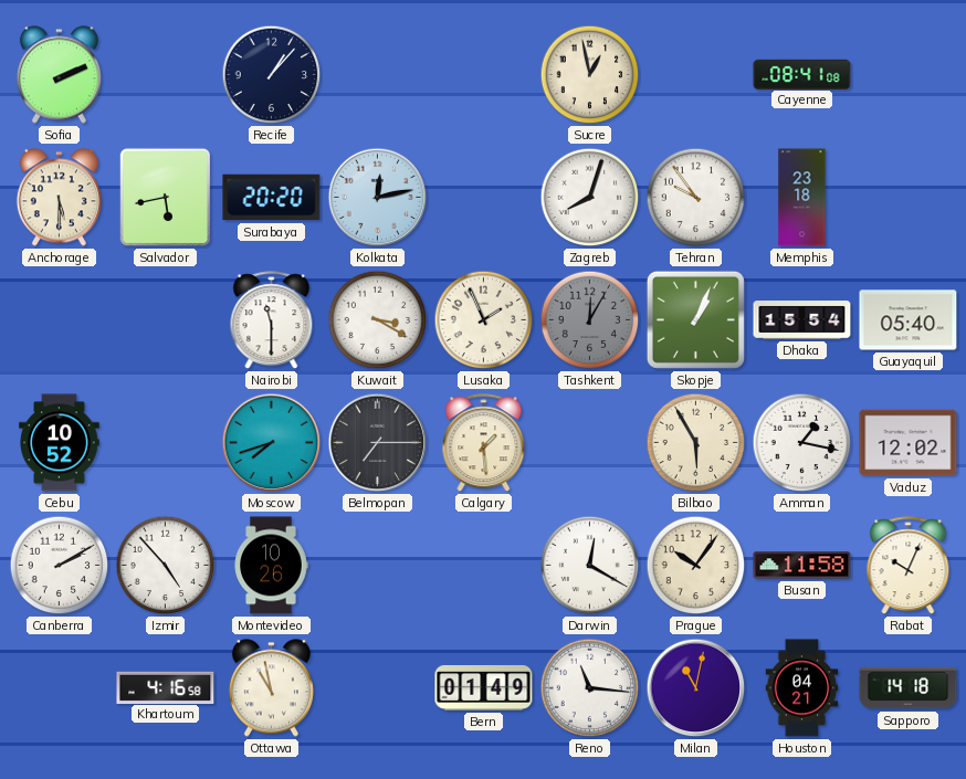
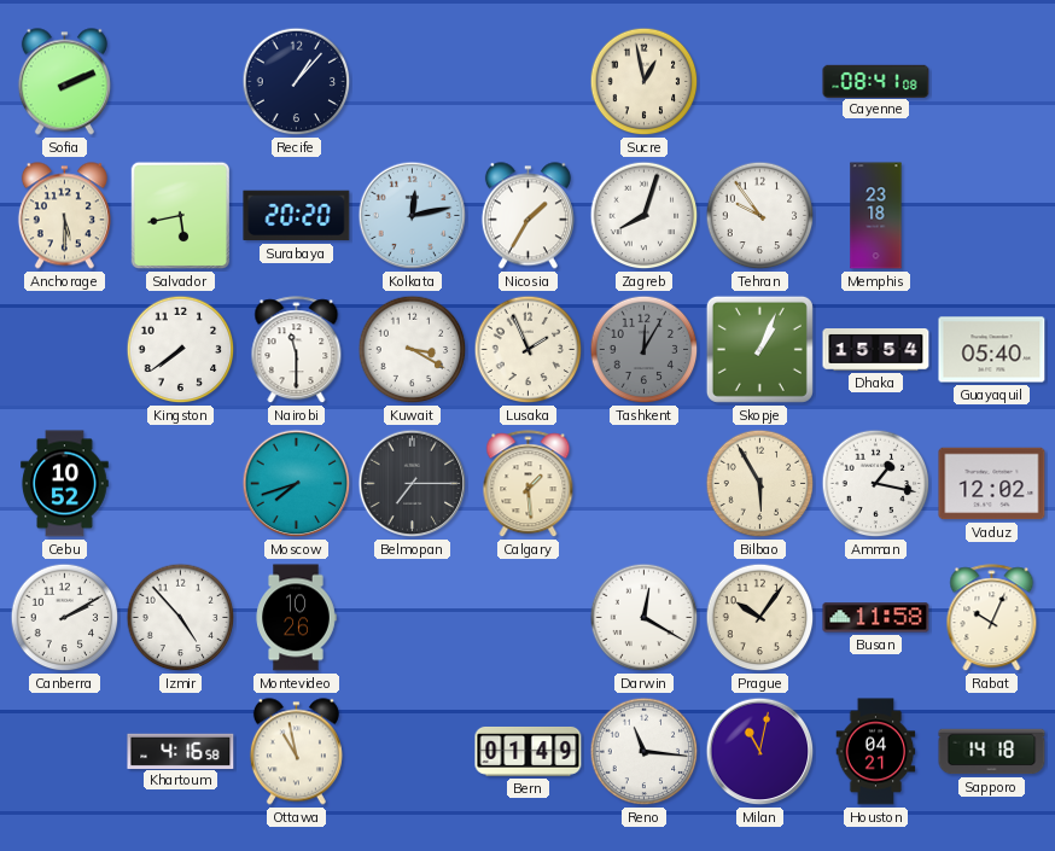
Nicosia: none -> 1:35
Kingston: none -> 7:39
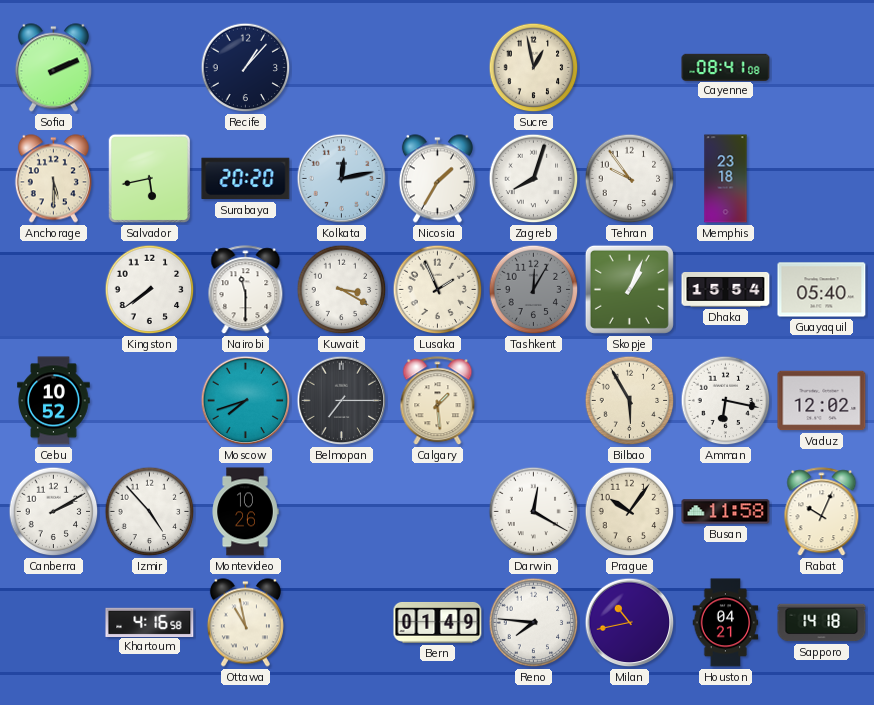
Amman: 1:17 -> 6:17
Reno: 11:16 -> 7:46
Milan: 11:02 -> 10:43
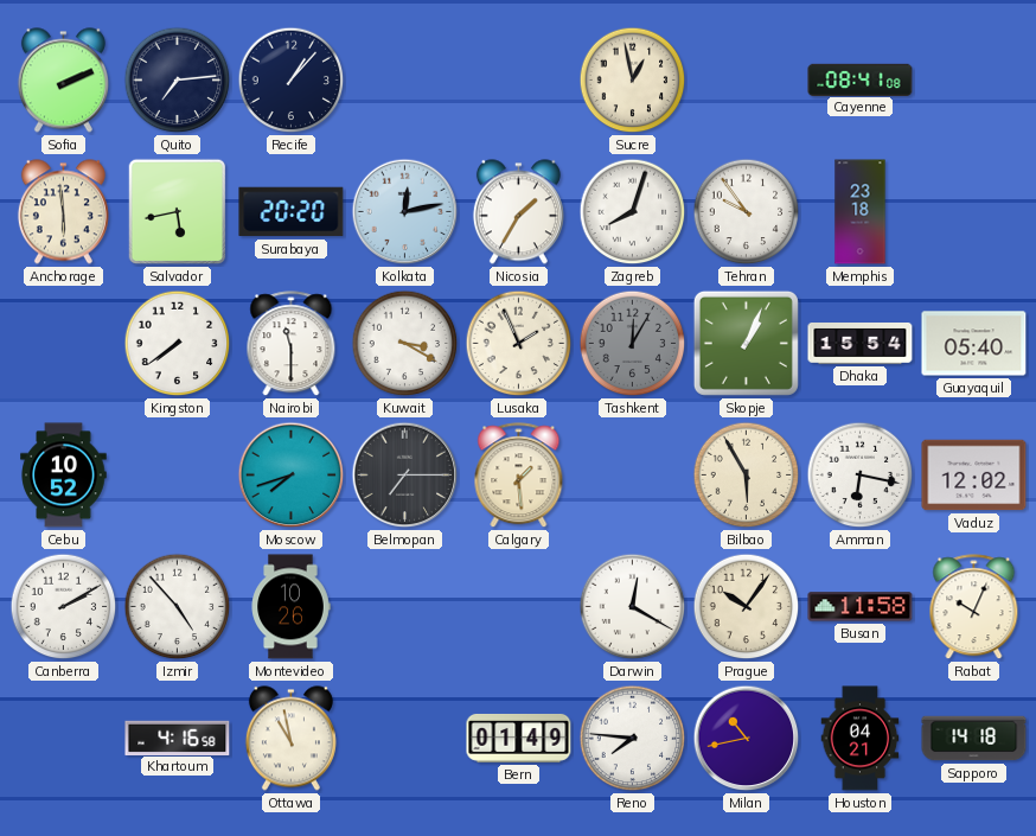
Quito: none -> 7:14
Anchorage: 5:30 -> 5:59
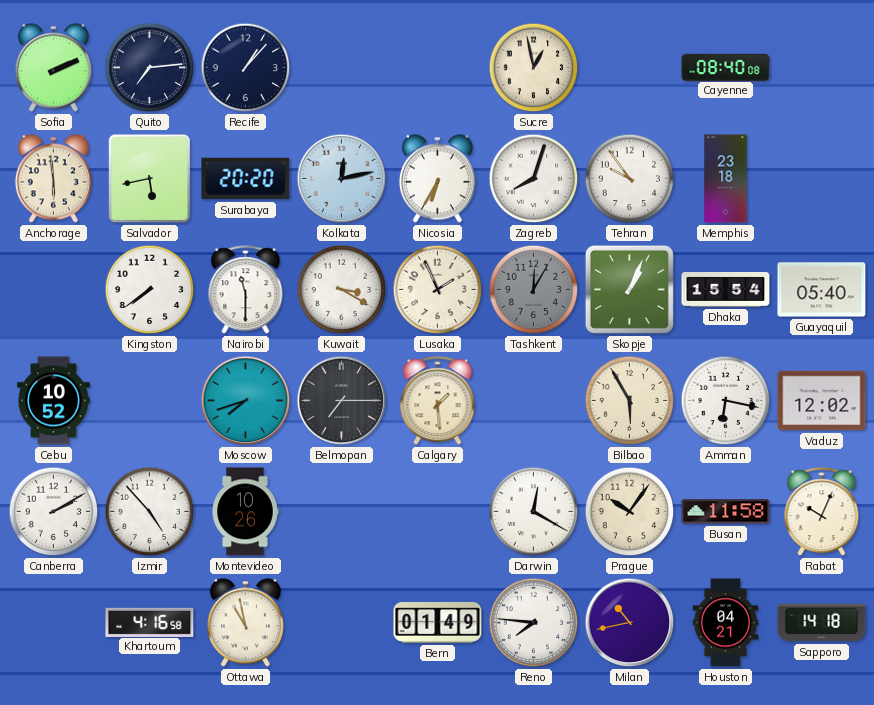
Cayenne: 08:41 -> 08:40
Nicosia: 1:35 -> 6:35
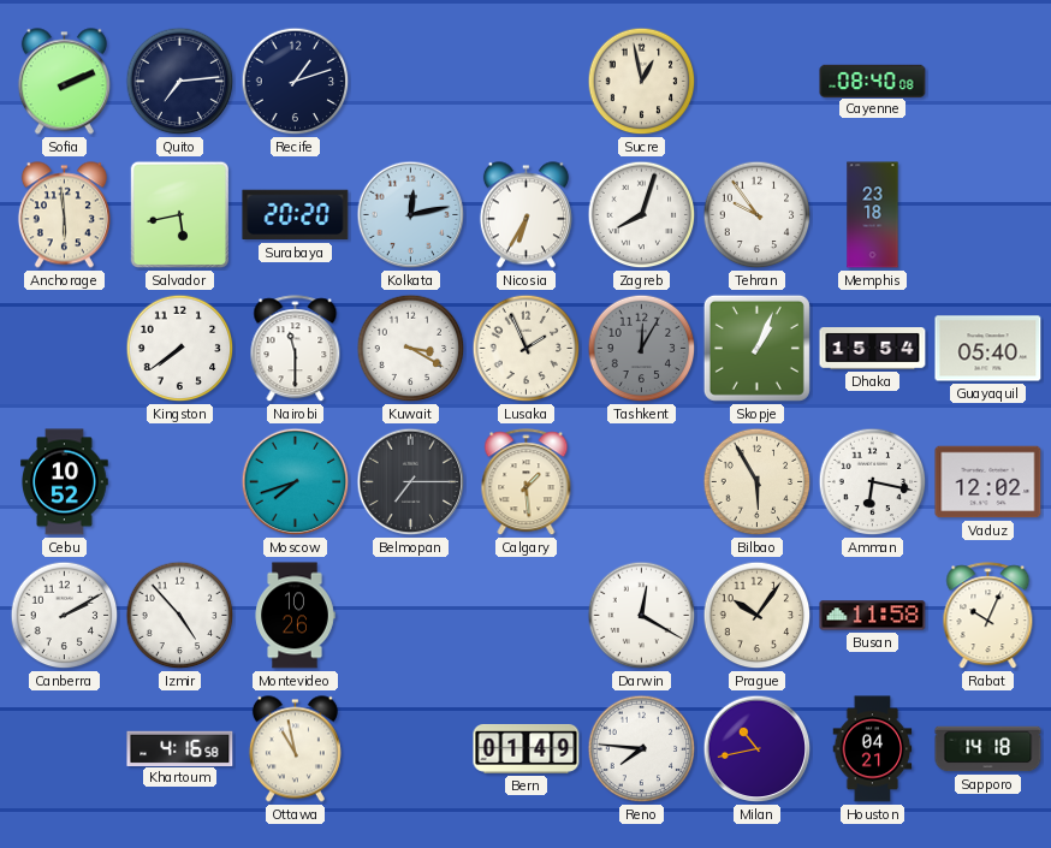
Recife: 1:07 -> 1:12
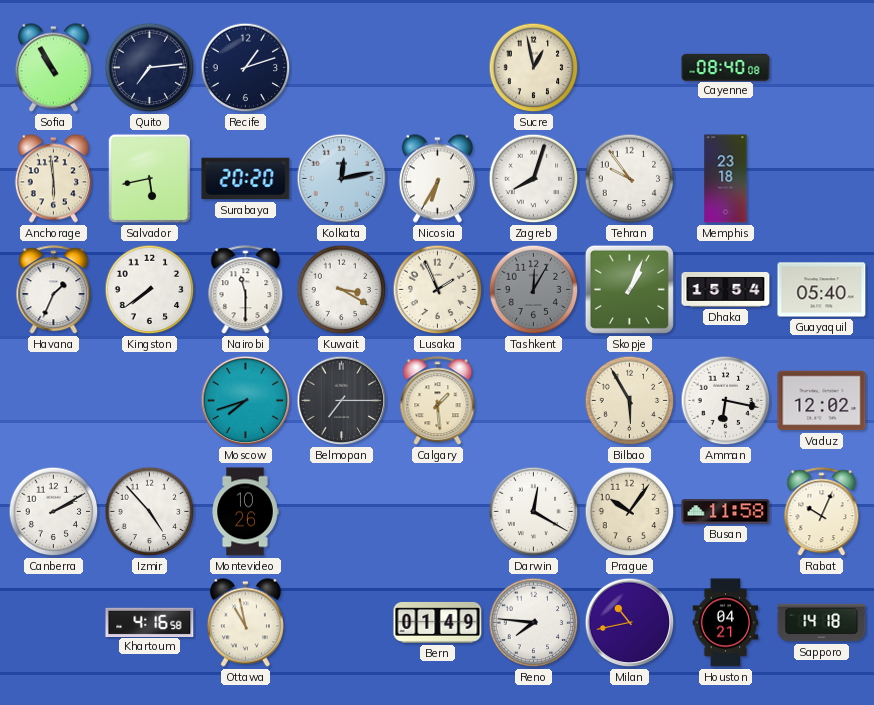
Sofia: 2:11 -> 10:55
Havana: none -> 1:34
Cebu: 10:52 -> none
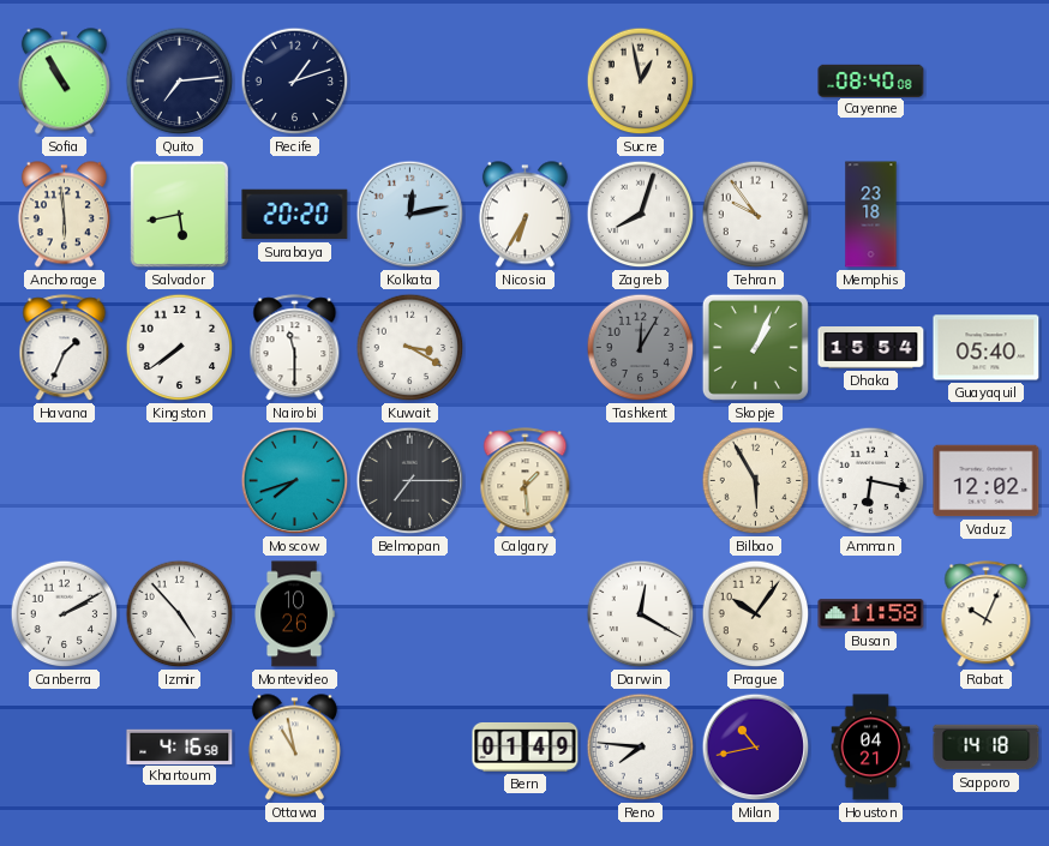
Lusaka: 1:56 -> none
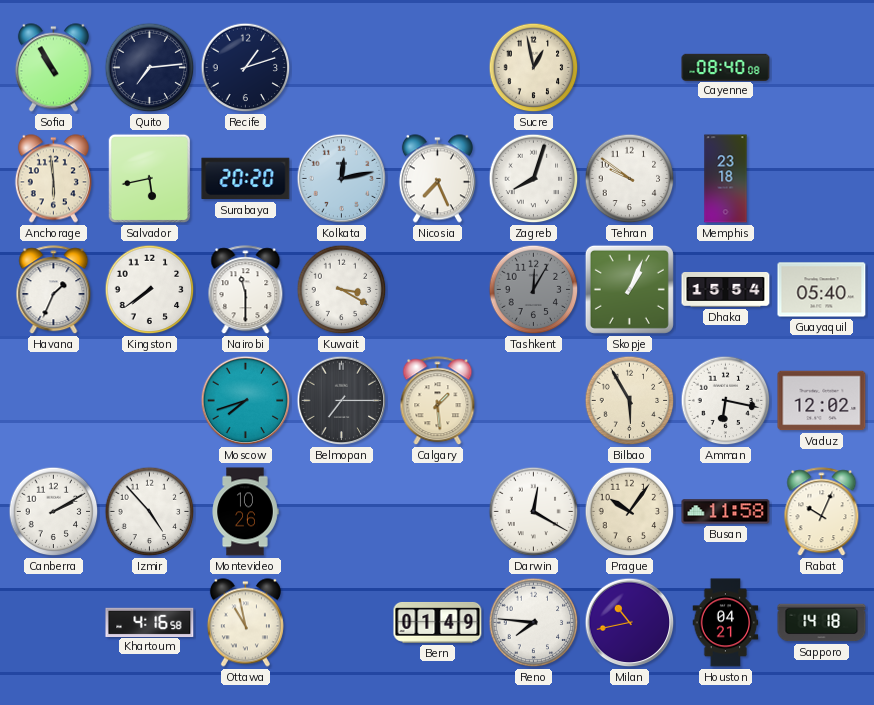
Nicosia: 6:35 -> 7:26
Tehran: 9:54 -> 9:51
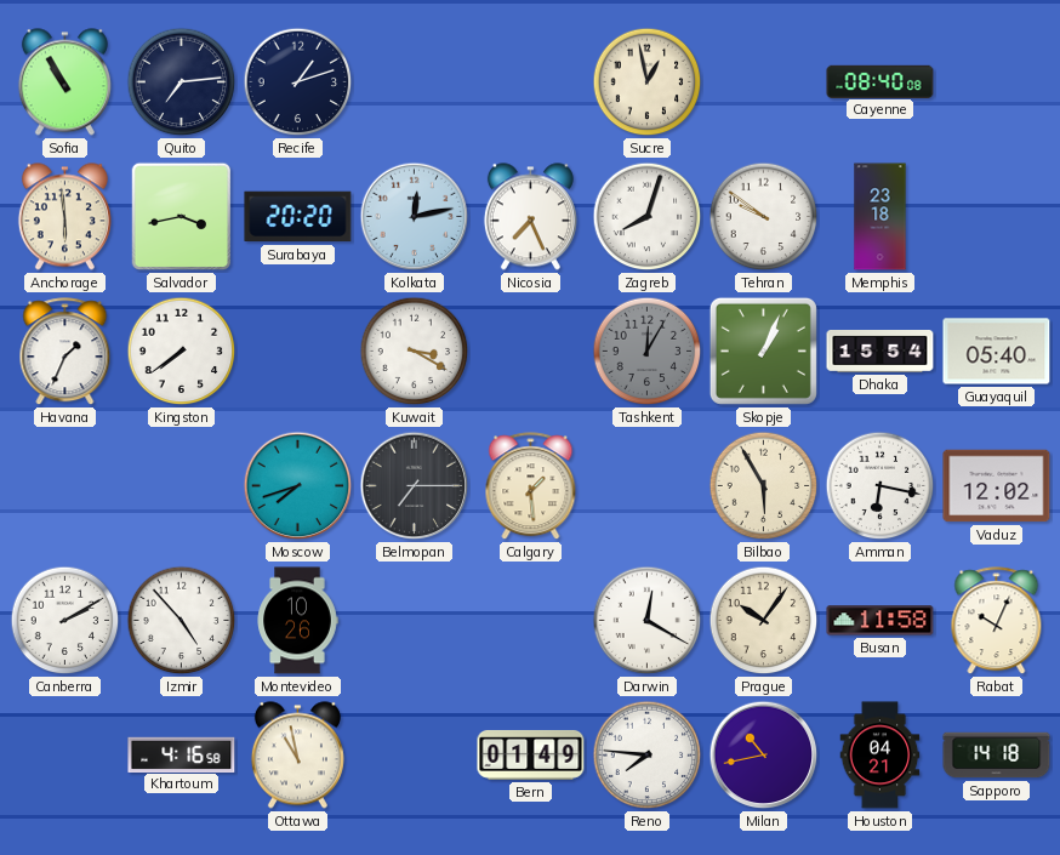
Salvador: 5:43 -> 3:43
Nairobi: 11:30 -> none
